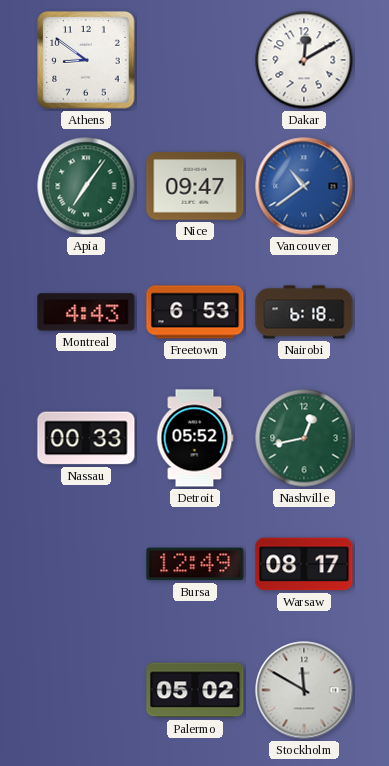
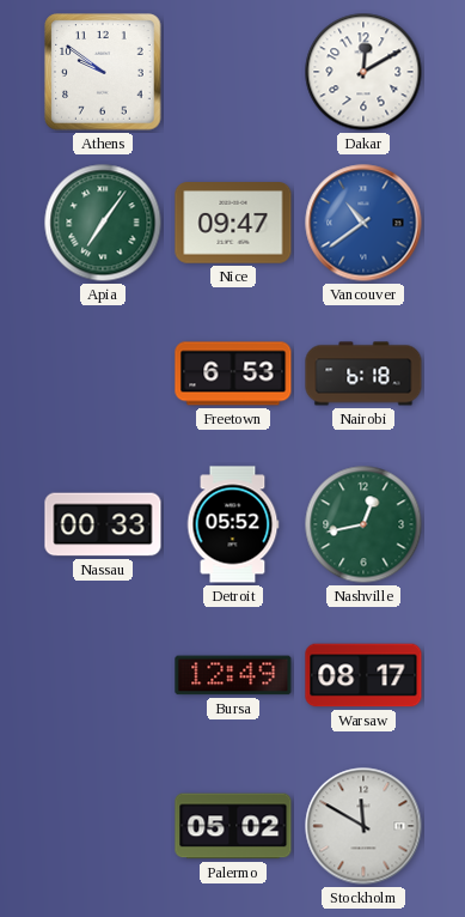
Athens: 8:51 -> 9:51
Montreal: 4:43 -> none
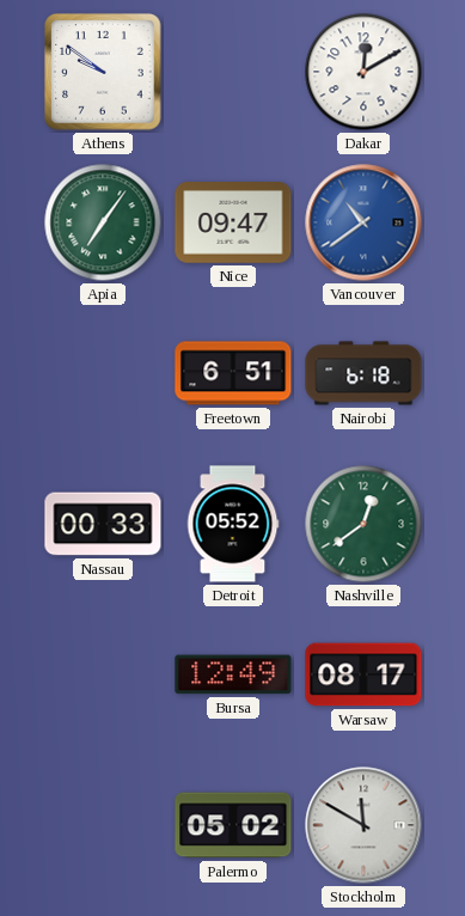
Freetown: 6:53 -> 6:51
Nashville: 12:43 -> 12:39
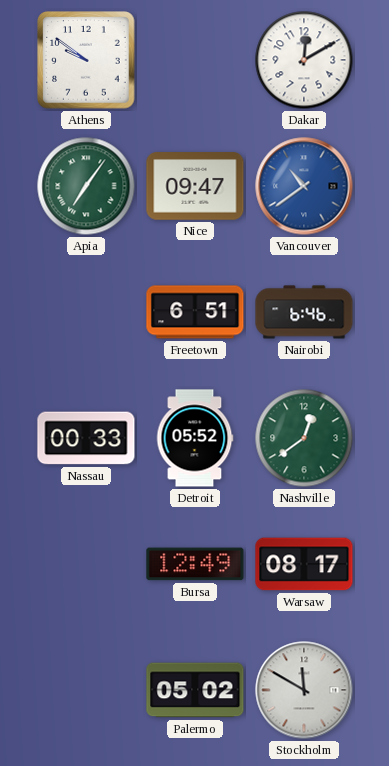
Nairobi: 6:18 -> 6:46
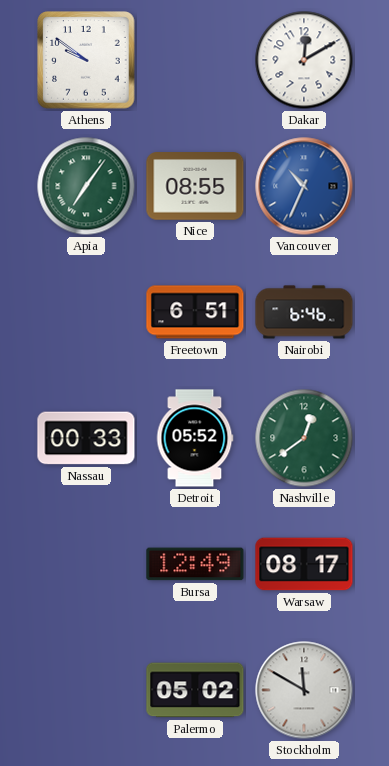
Nice: 09:47 -> 08:55
Vancouver: 10:39 -> 10:34
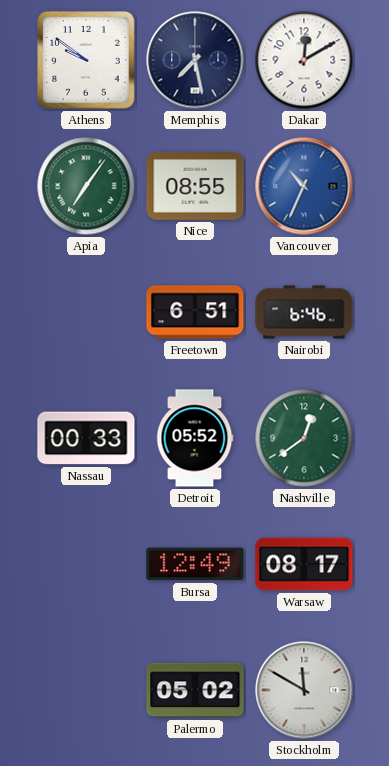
Memphis: none -> 7:28
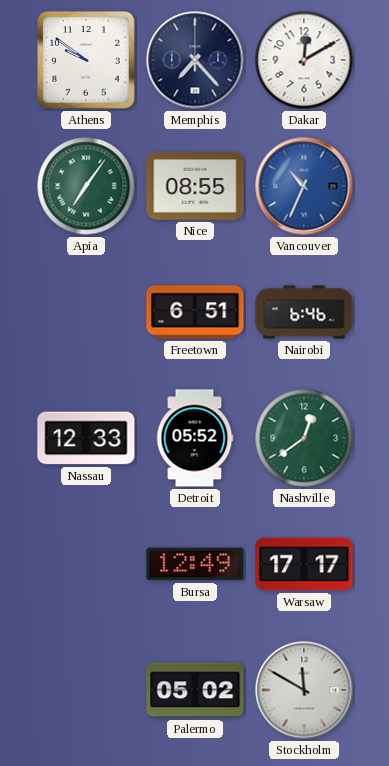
Memphis: 7:28 -> 7:23
Nassau: 00:33 -> 12:33
Warsaw: 08:17 -> 17:17
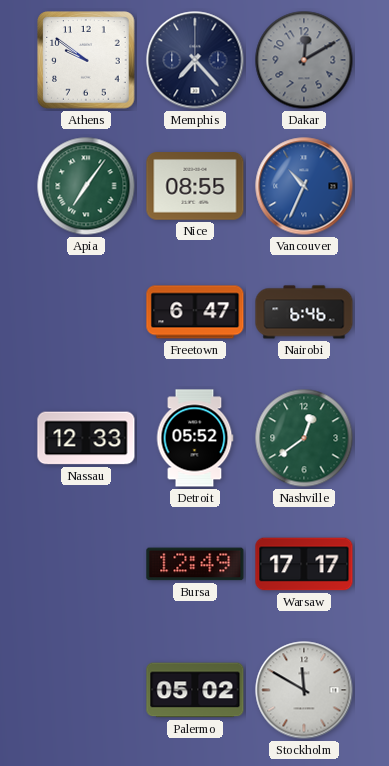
Dakar dial: white -> grey
Freetown: 6:51 -> 6:47
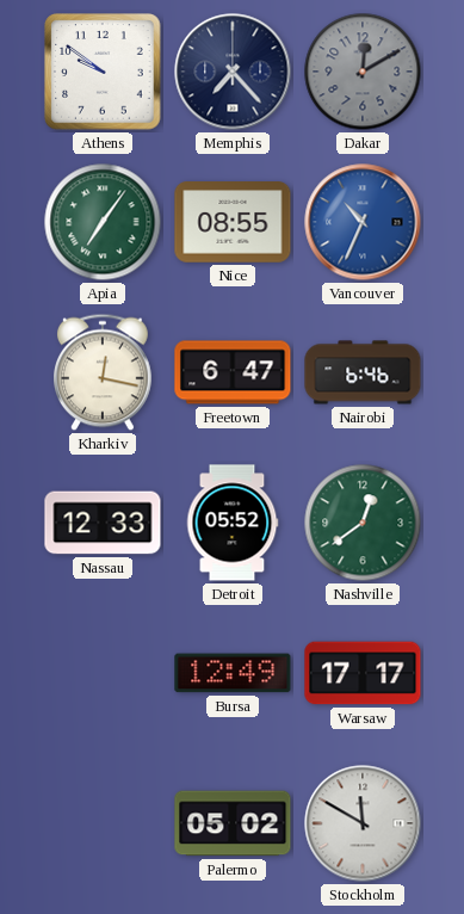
Kharkiv: none -> 12:17
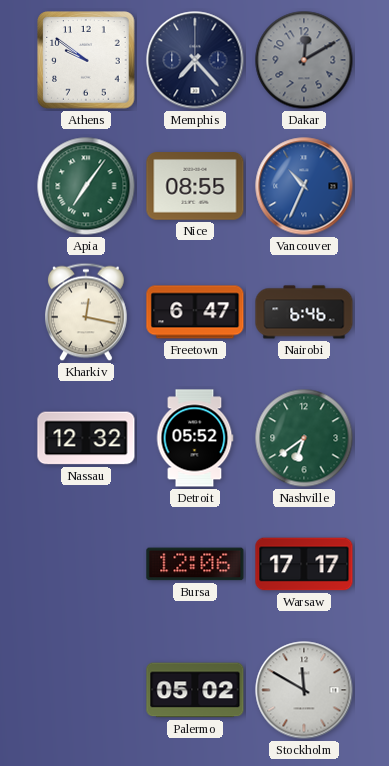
Nassau: 12:33 -> 12:32
Nashville: 12:39 -> 6:39
Bursa: 12:49 -> 12:06
